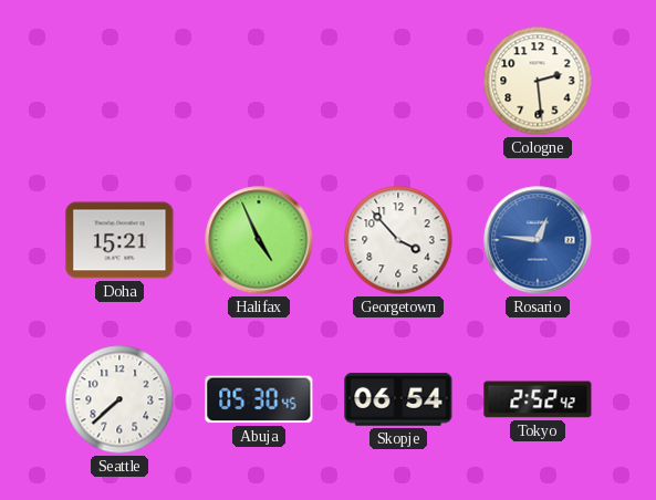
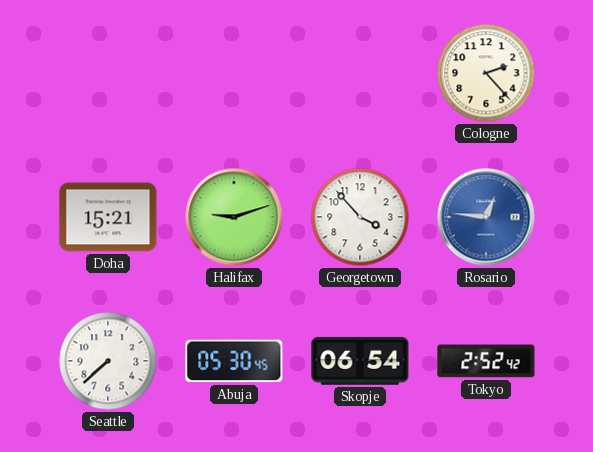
Cologne: 2:29 -> 2:23
Halifax: 4:56 -> 9:12
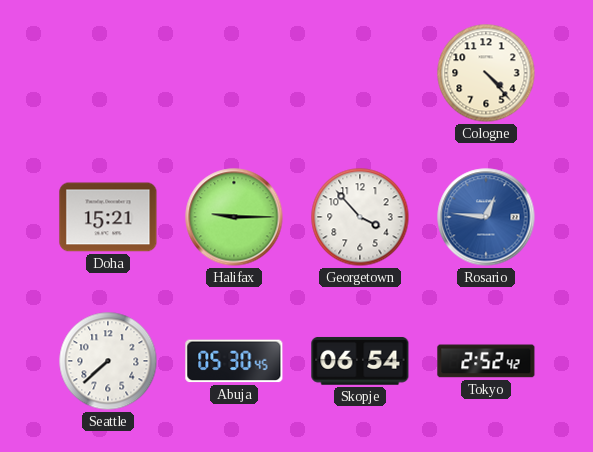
Cologne: 2:23 -> 4:23
Halifax: 9:12 -> 9:15
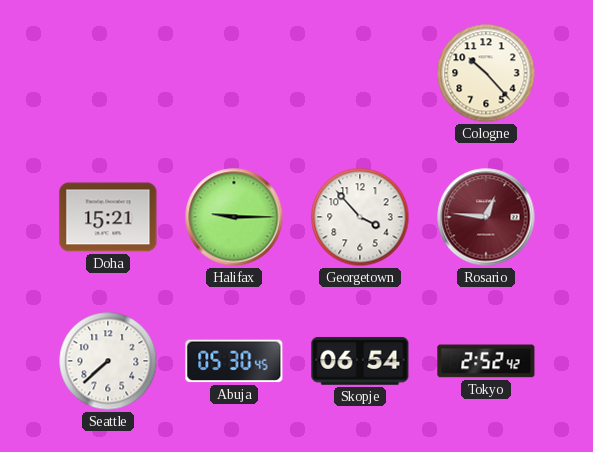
Cologne: 4:23 -> 10:23
Rosario dial: blue -> burgundy
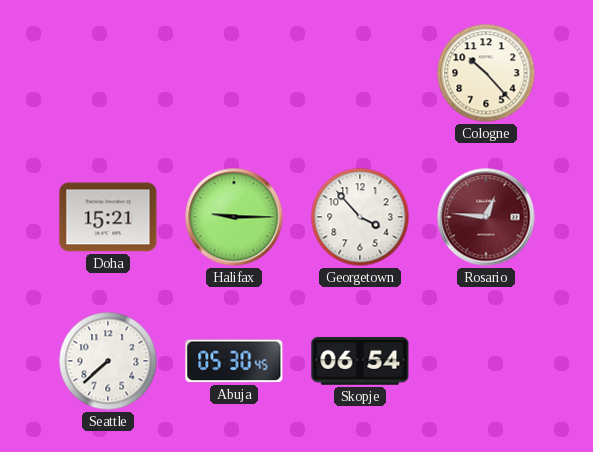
Tokyo: 2:52 -> none
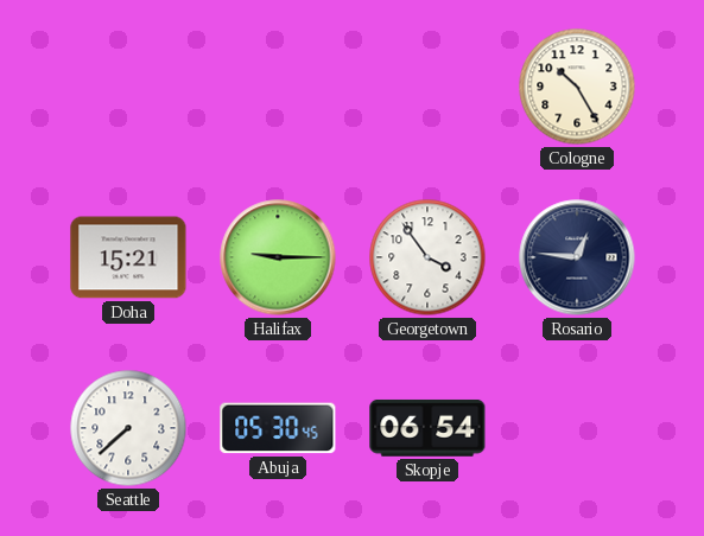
Cologne: 10:23 -> 10:25
Georgetown: 3:53 -> 3:54
Rosario dial: burgundy -> navy
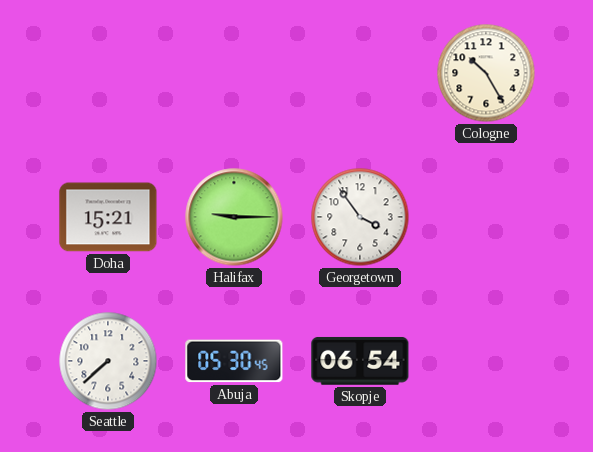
Rosario: 12:46 -> none
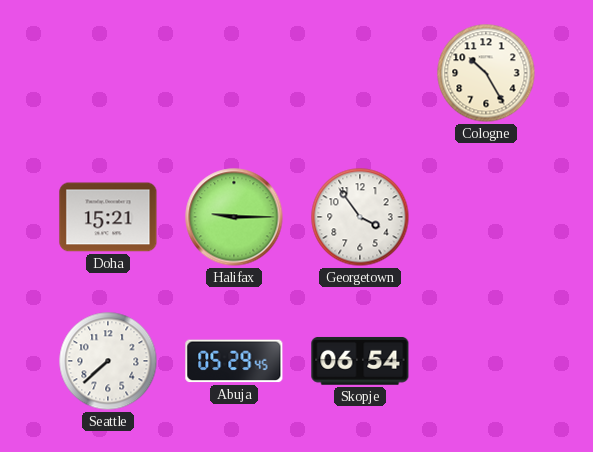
Abuja: 05:30 -> 05:29
